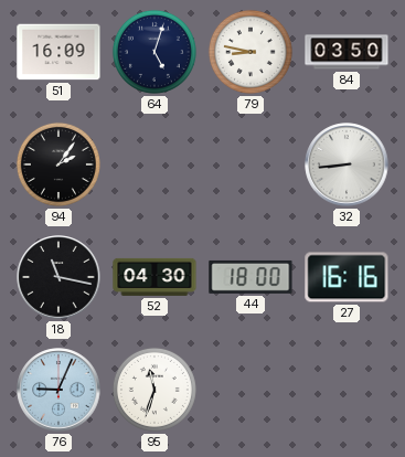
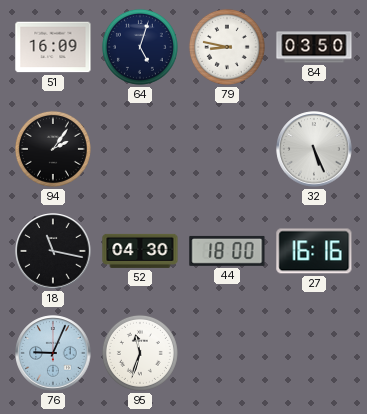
32: 8:44 -> 5:26
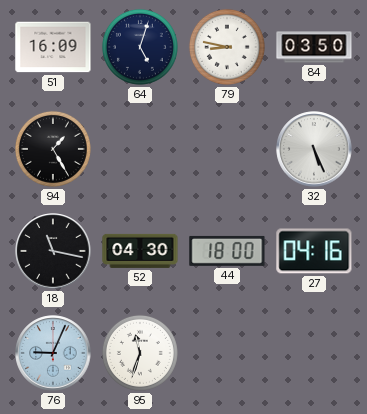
94: 2:06 -> 1:25
27: 16:16 -> 04:16
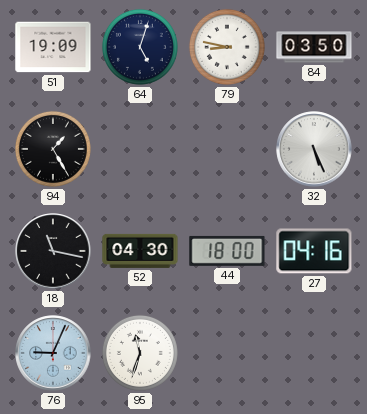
51: 16:09 -> 19:09
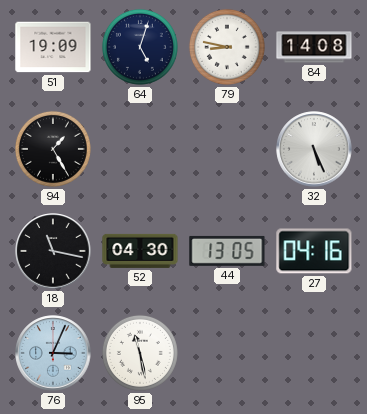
84: 03:50 -> 14:08
44: 18:00 -> 13:05
76: 9:04 -> 3:04
95: 11:33 -> 11:28
